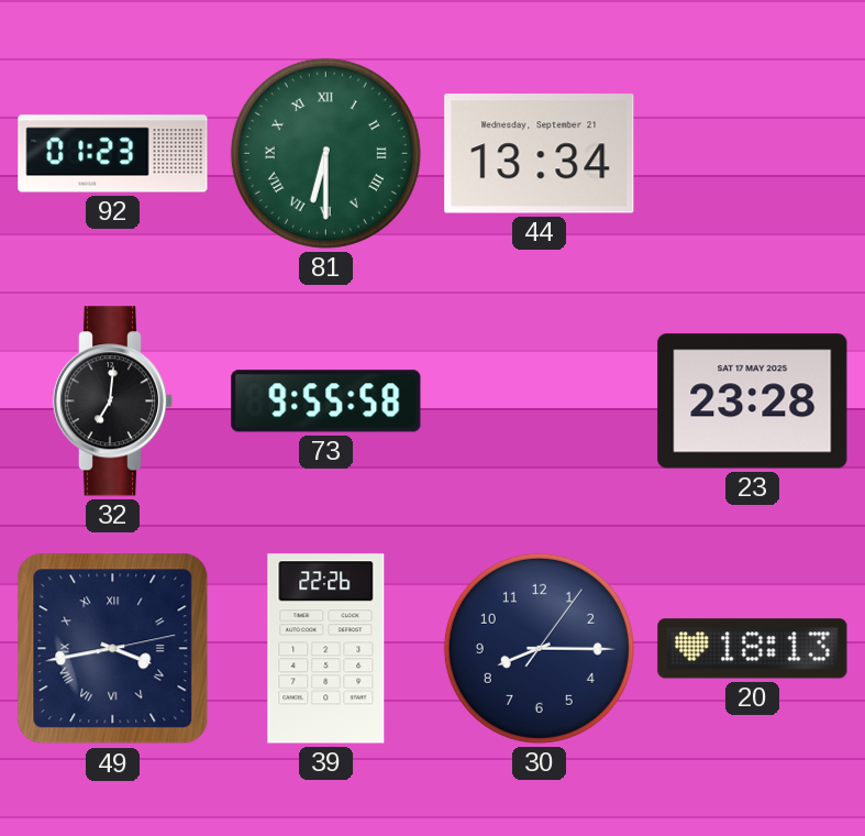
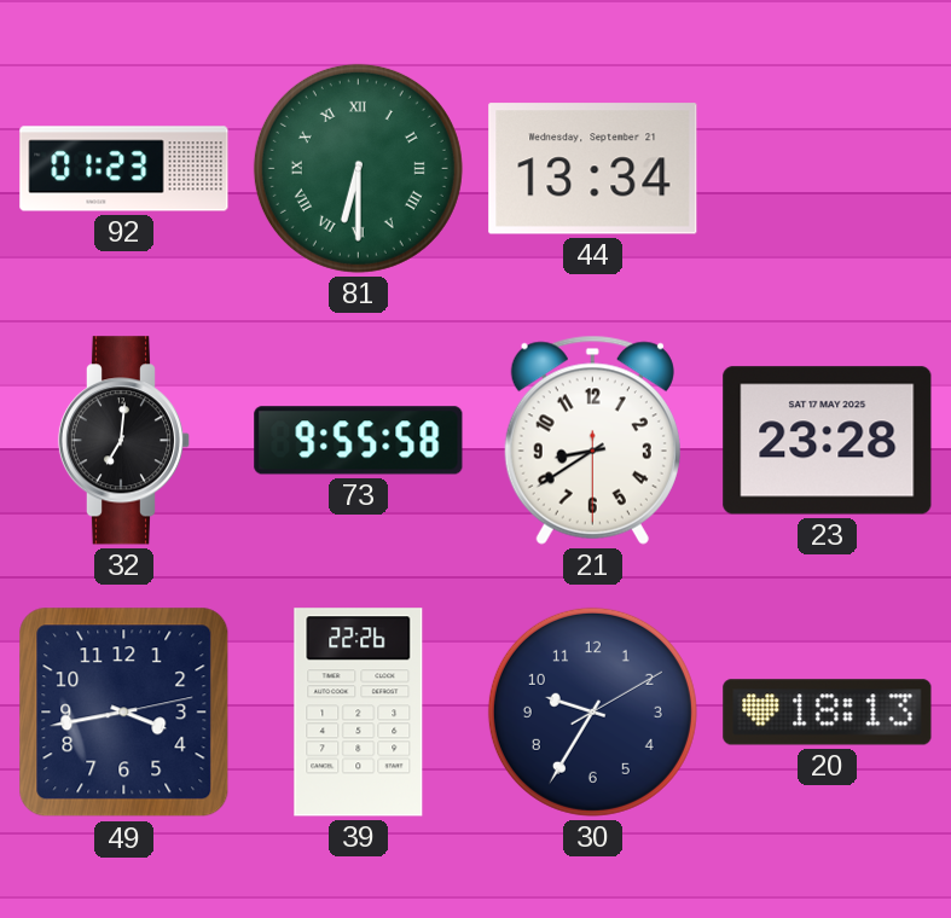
21: none -> 8:39
49 numerals: Roman -> Arabic
30: 8:15 -> 9:35
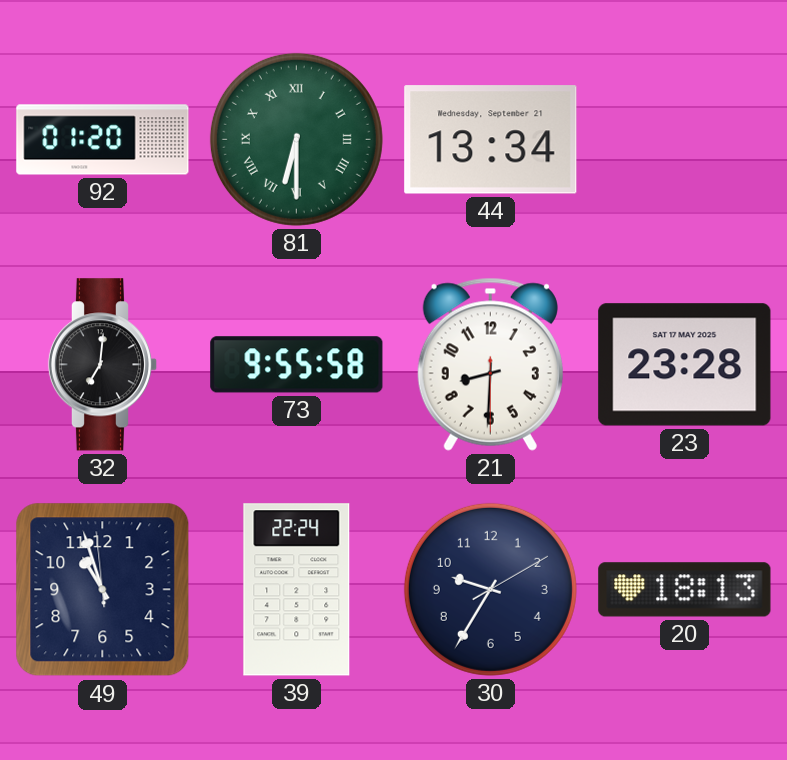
92: 01:23 -> 01:20
21: 8:39 -> 8:30
49: 3:43 -> 10:56
39: 22:26 -> 22:24
